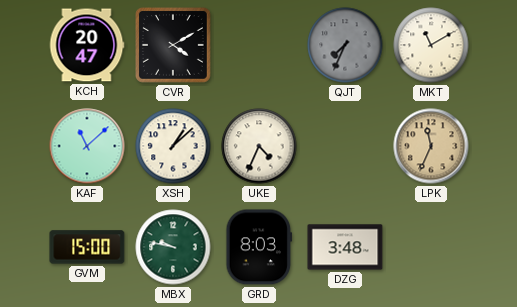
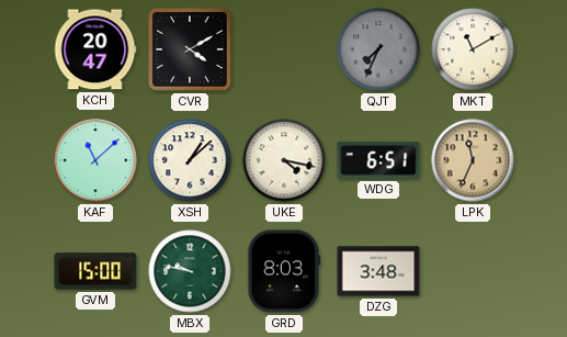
UKE: 4:34 -> 4:17
WDG: none -> 6:51
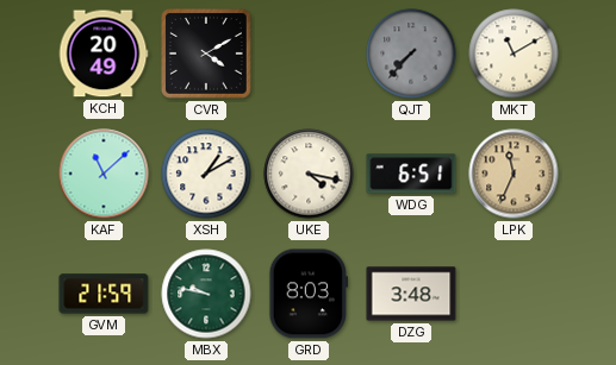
KCH: 20:47 -> 20:49
QJT: 7:34 -> 7:37
XSH: 1:08 -> 1:10
GVM: 15:00 -> 21:59
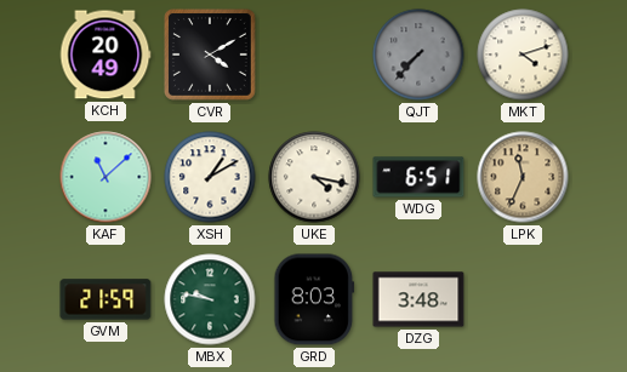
MKT: 11:10 -> 4:12
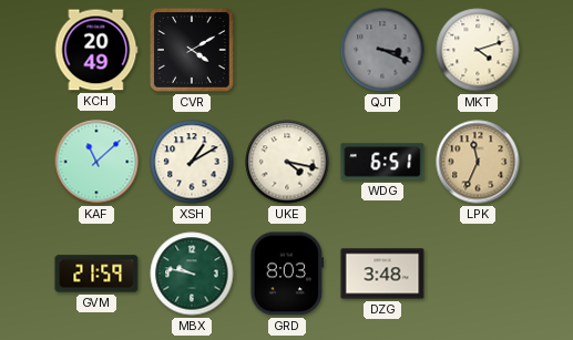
QJT: 7:37 -> 3:19
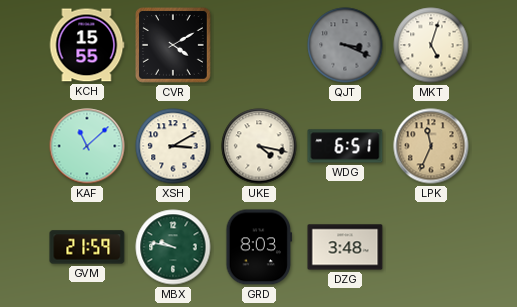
KCH: 20:49 -> 15:55
MKT: 4:12 -> 5:03
XSH: 1:10 -> 3:10
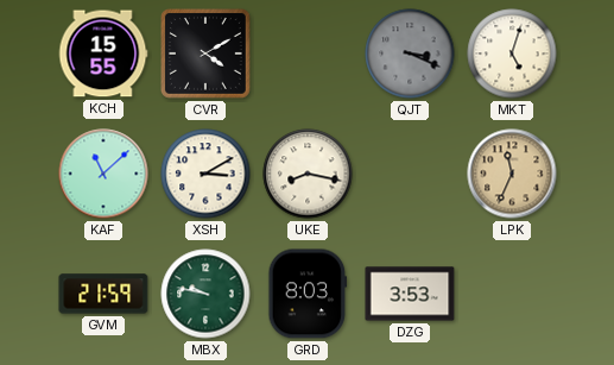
UKE: 4:17 -> 8:17
WDG: 6:51 -> none
DZG: 3:48 -> 3:53
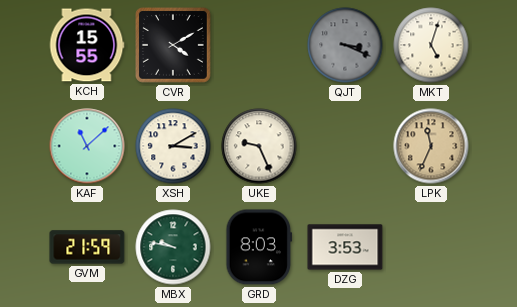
UKE: 8:17 -> 9:26
